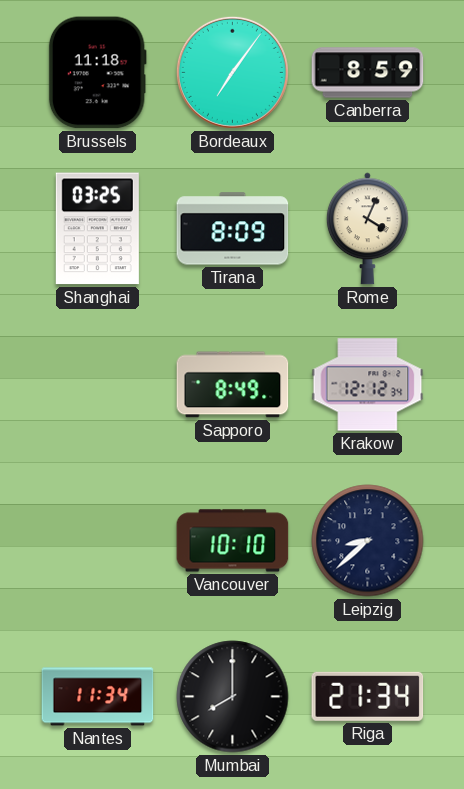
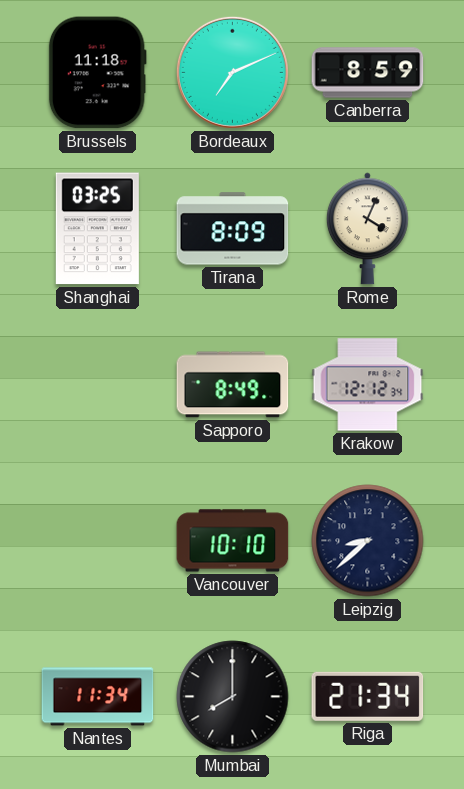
Bordeaux: 7:06 -> 7:11
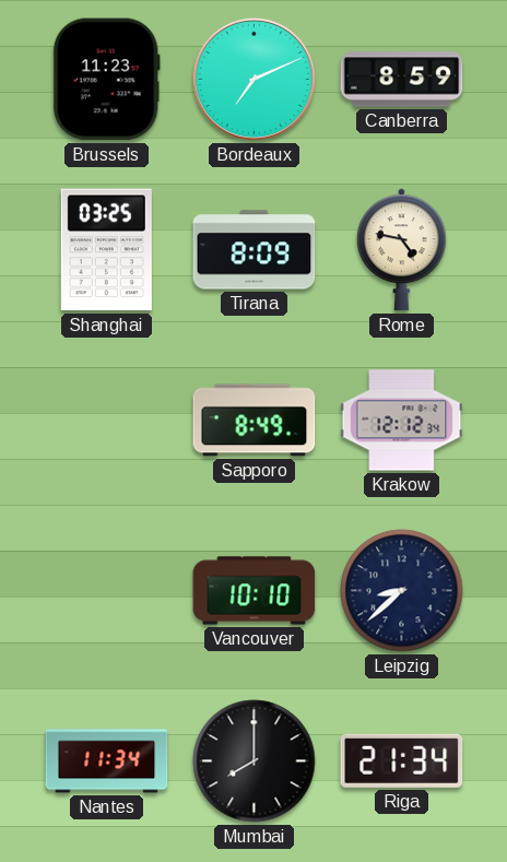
Brussels: 11:18 -> 11:23
Rome: 4:04 -> 4:47
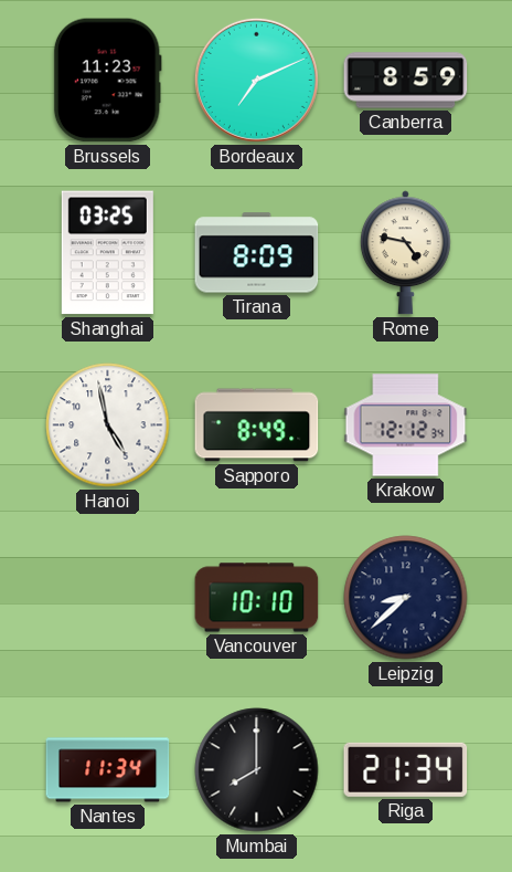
Hanoi: none -> 4:58
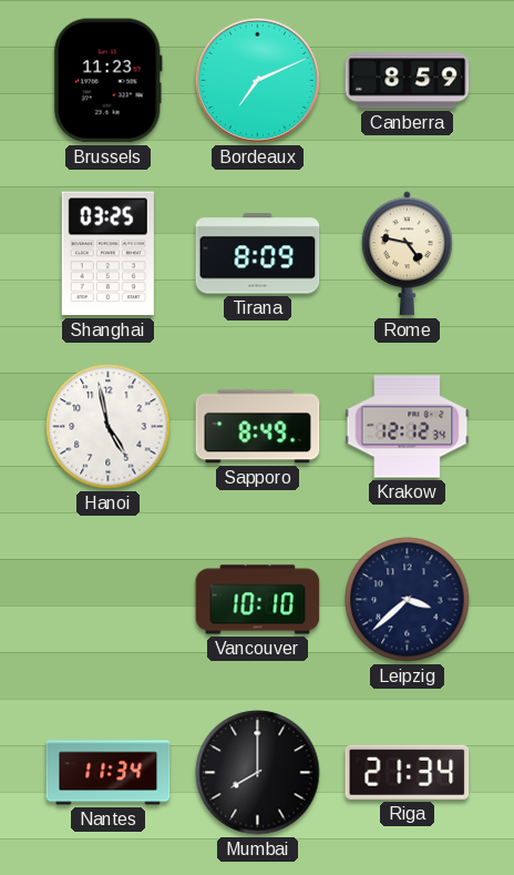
Leipzig: 8:38 -> 3:38
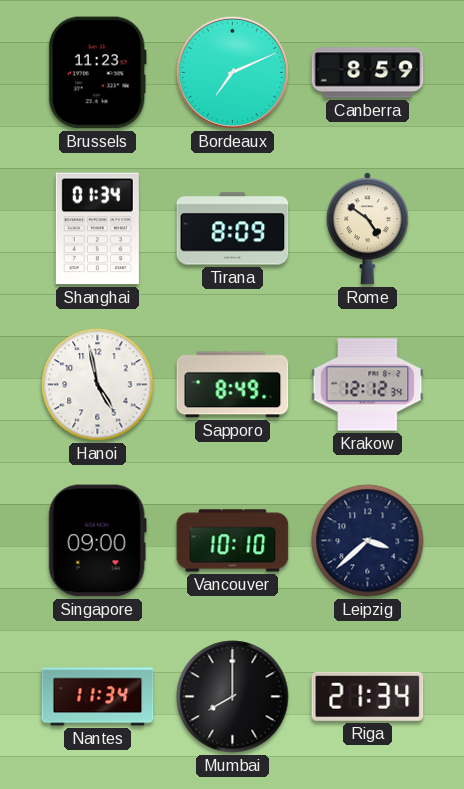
Shanghai: 03:25 -> 01:34
Rome: 4:47 -> 4:51
Singapore: none -> 09:00
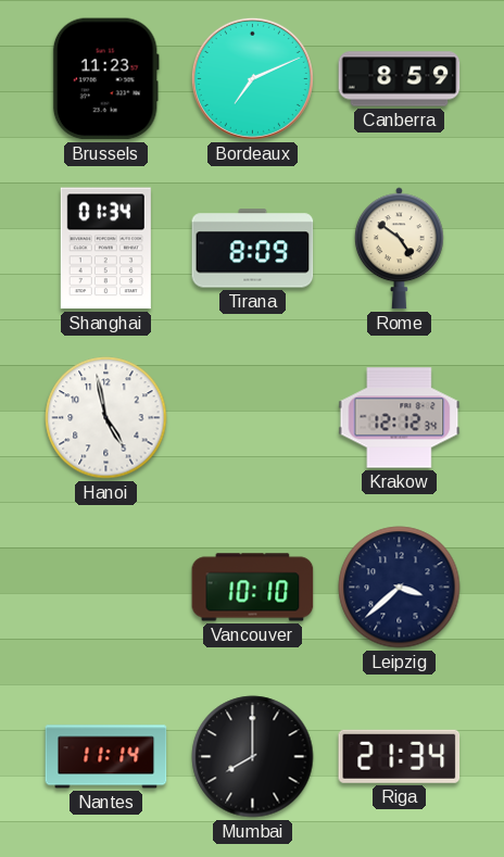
Sapporo: 8:49 -> none
Singapore: 09:00 -> none
Nantes: 11:34 -> 11:14
